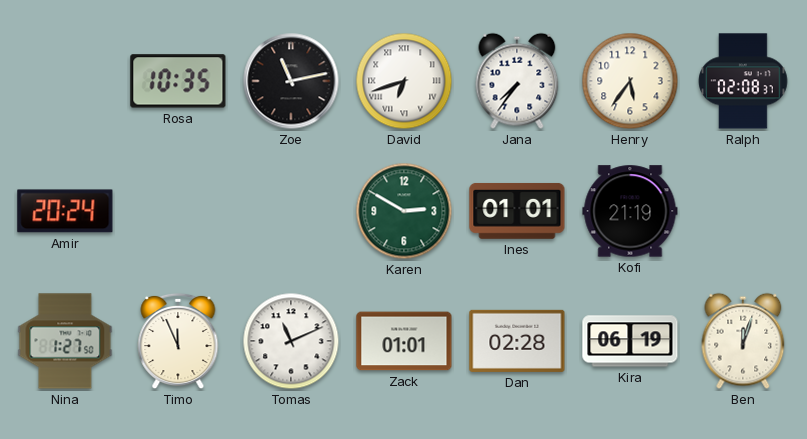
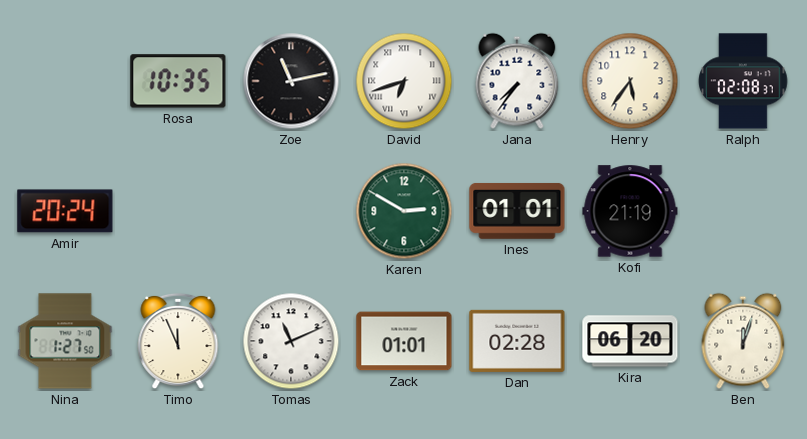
Kira: 06:19 -> 06:20
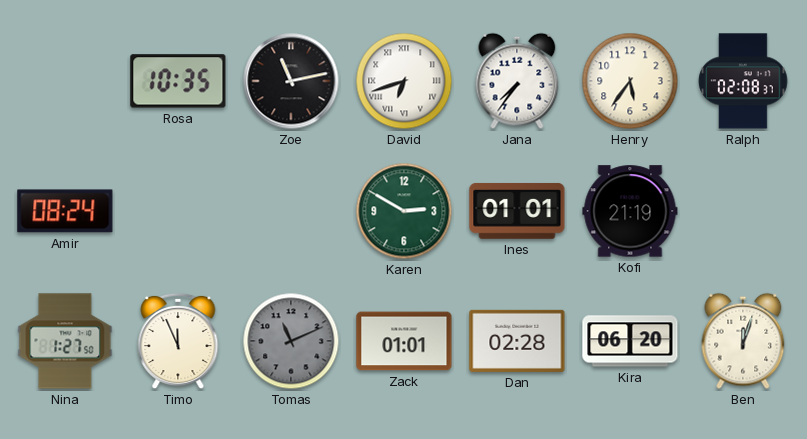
Amir: 20:24 -> 08:24
Tomas dial: white -> grey
